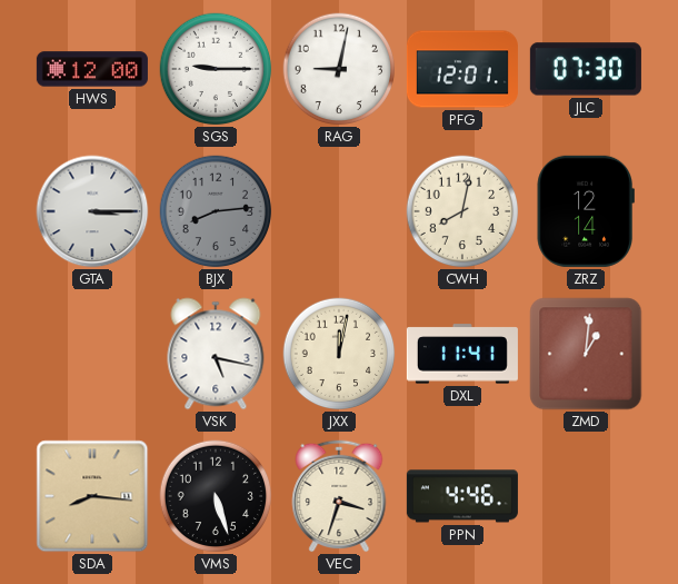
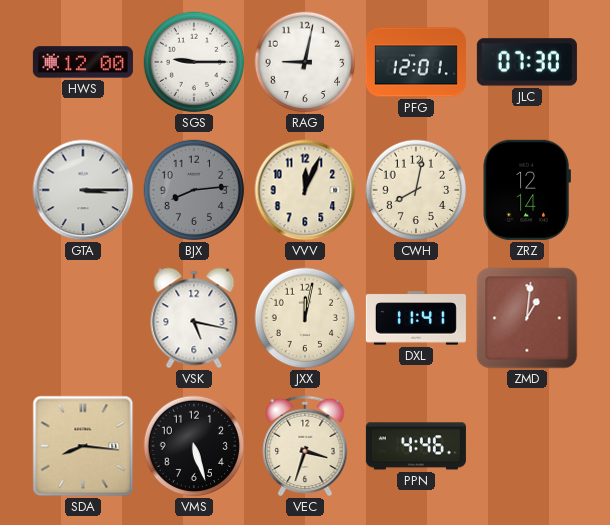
VVV: none -> 12:04
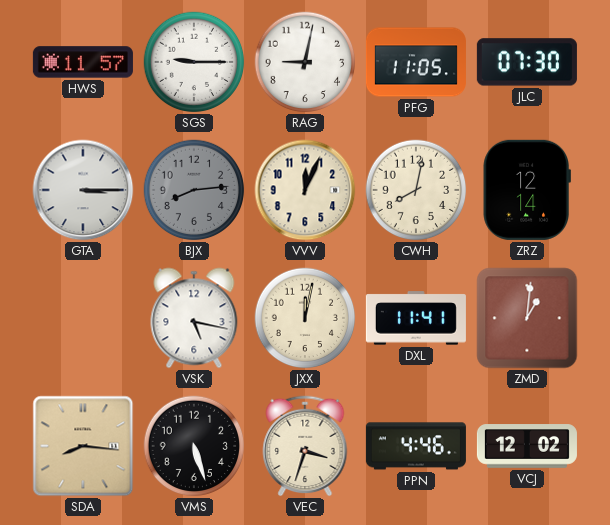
HWS: 12:00 -> 11:57
PFG: 12:01 -> 11:05
VCJ: none -> 12:02
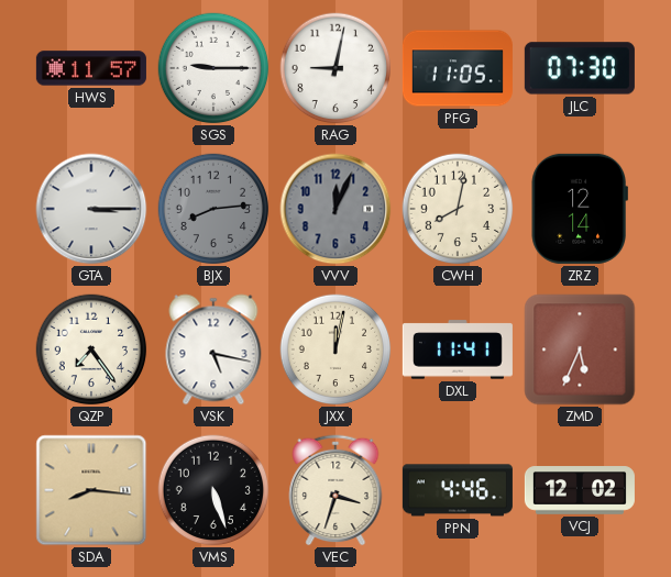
VVV dial: cream -> grey
QZP: none -> 7:24
ZMD: 1:01 -> 5:34
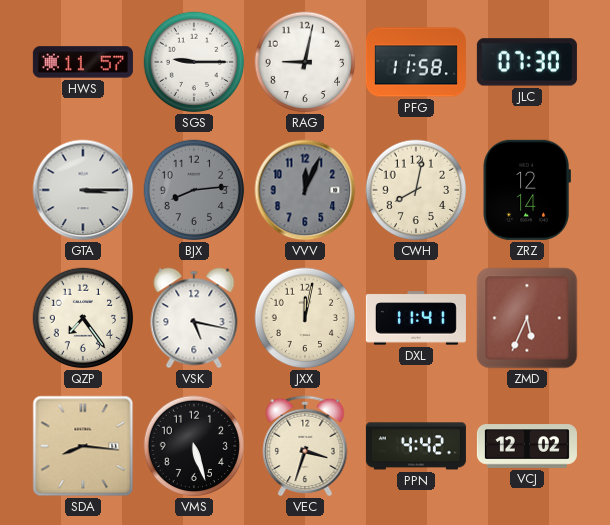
PFG: 11:05 -> 11:58
PPN: 4:46 -> 4:42
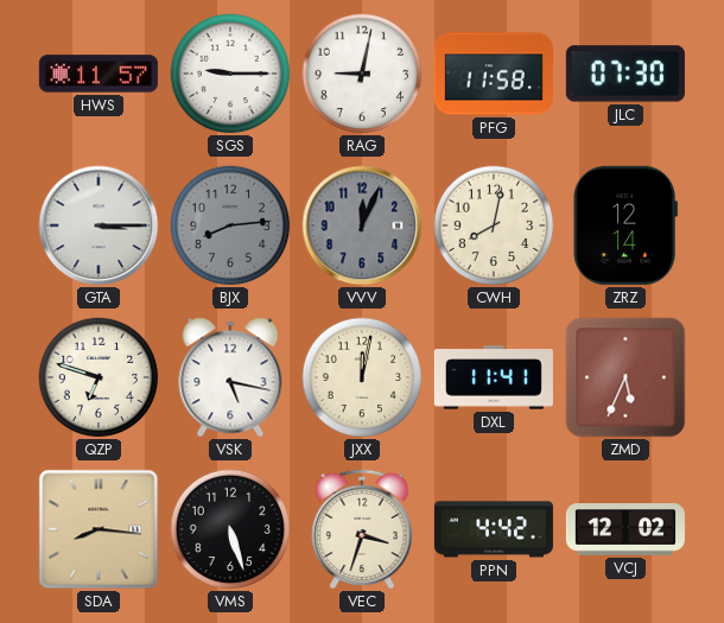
QZP: 7:24 -> 6:48
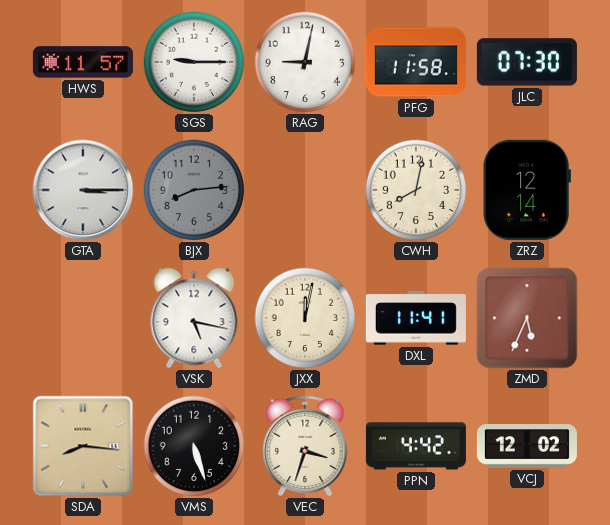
VVV: 12:04 -> none
QZP: 6:48 -> none
